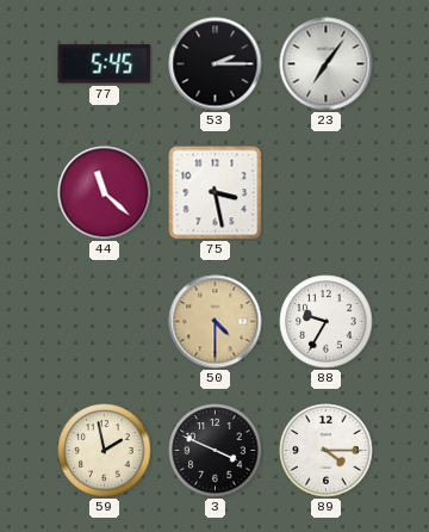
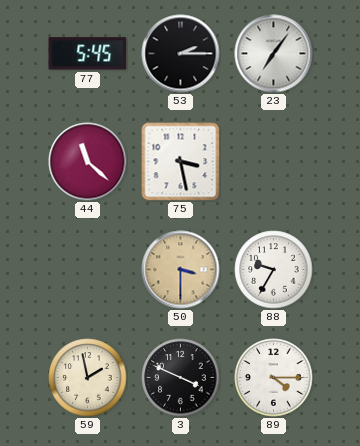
50: 4:30 -> 3:30
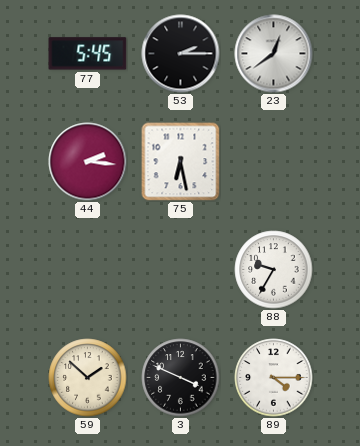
23: 7:06 -> 12:39
44: 11:22 -> 2:16
75: 3:28 -> 6:28
50: 3:30 -> none
59: 1:58 -> 1:52
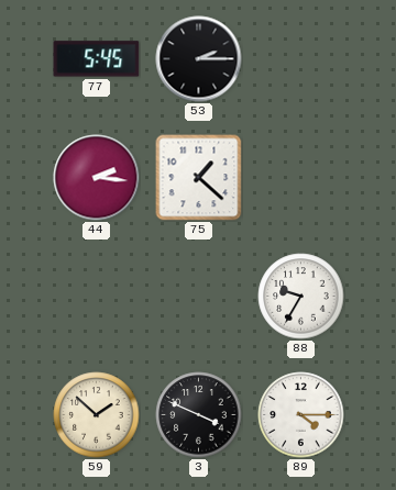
23: 12:39 -> none
75: 6:28 -> 1:22
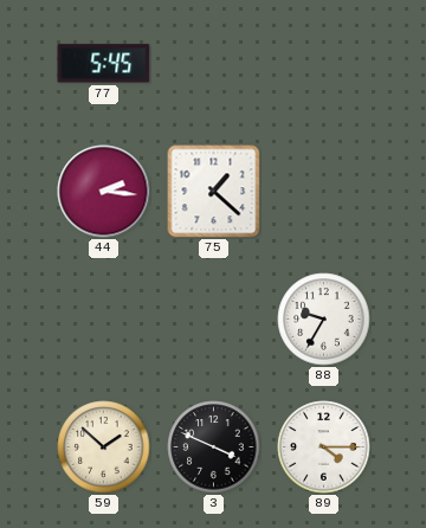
53: 2:15 -> none
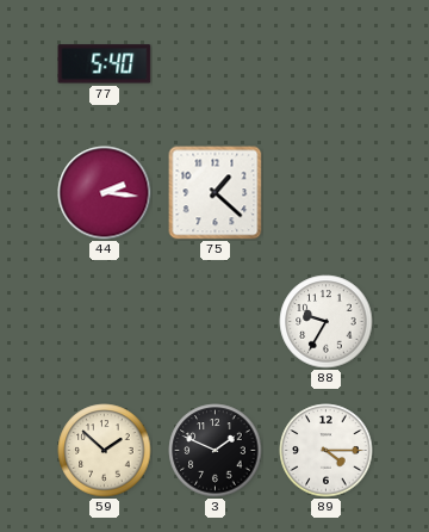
77: 5:45 -> 5:40
3: 3:49 -> 1:49
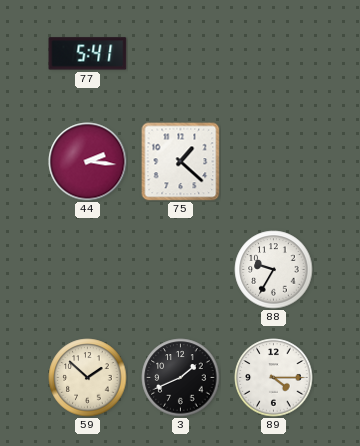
77: 5:40 -> 5:41
3: 1:49 -> 1:41
